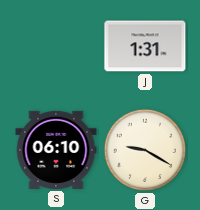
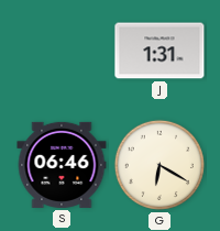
S: 06:10 -> 06:46
G: 9:20 -> 6:20
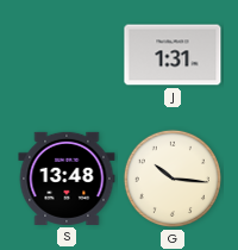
S: 06:46 -> 13:48
G: 6:20 -> 10:16
